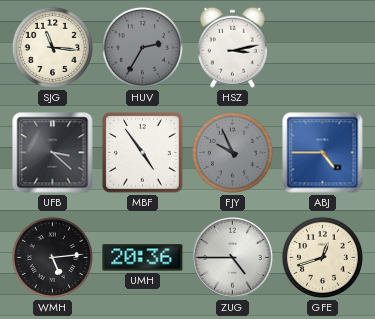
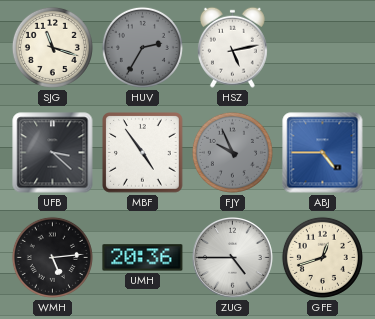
SJG: 11:16 -> 11:18
HSZ: 3:13 -> 5:13
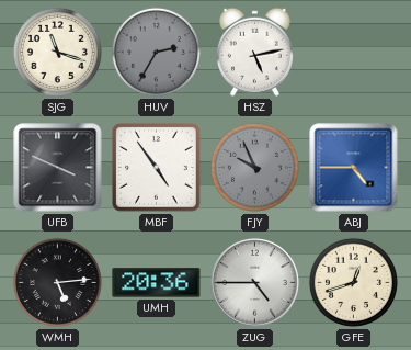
UFB: 3:22 -> 3:49
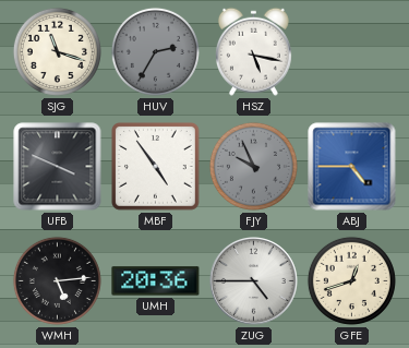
HSZ: 5:13 -> 5:17
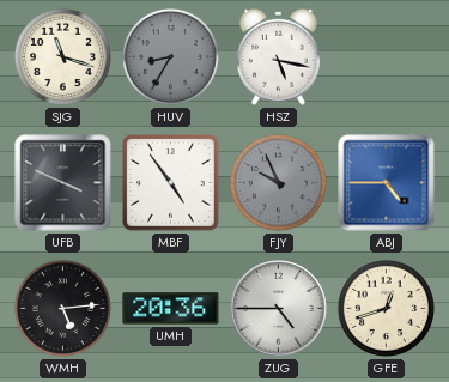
HUV: 2:35 -> 8:35
